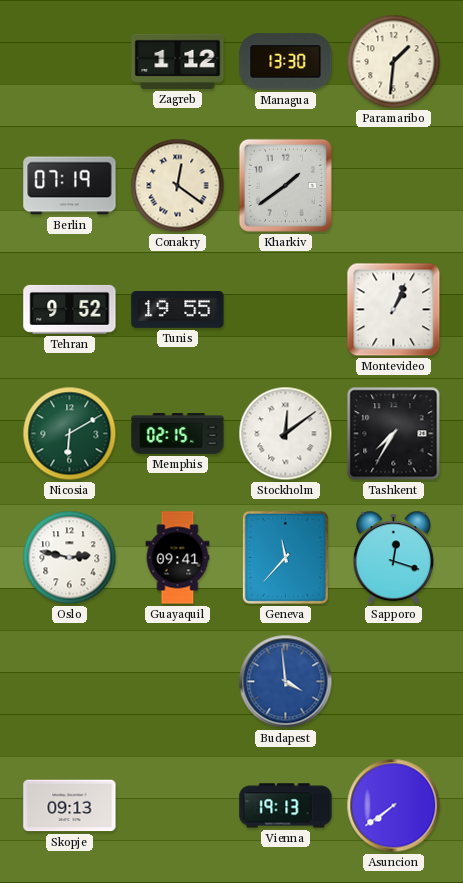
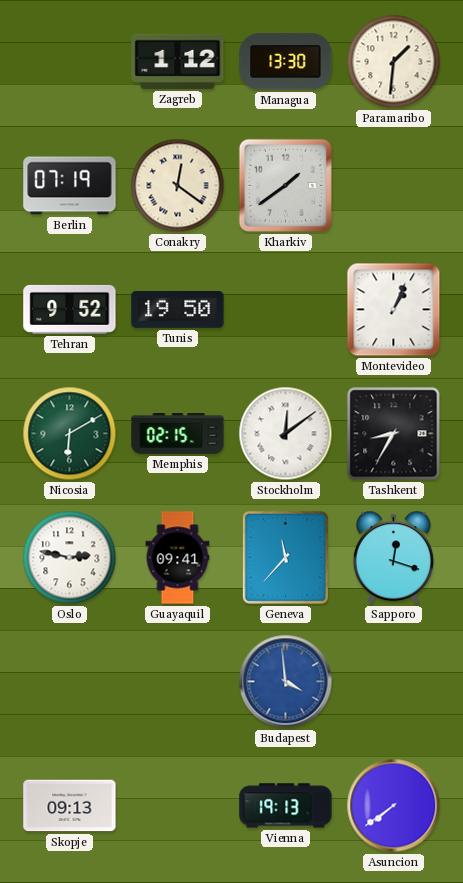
Tunis: 19:55 -> 19:50
Tashkent: 7:35 -> 8:35
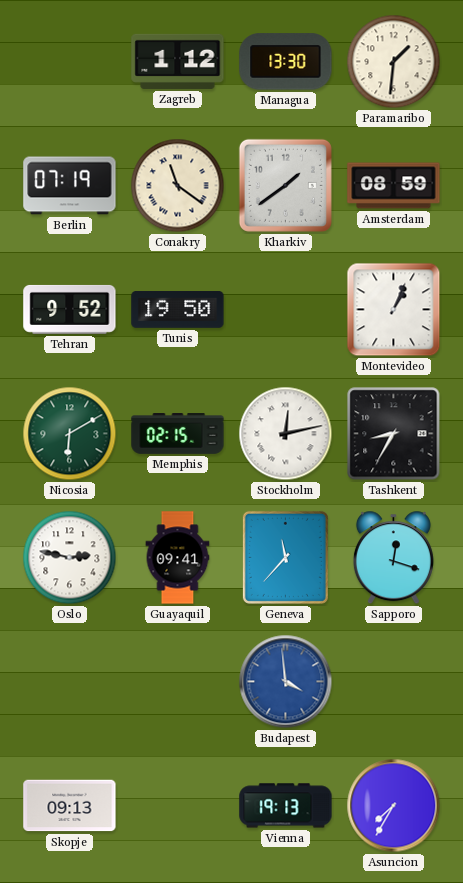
Conakry: 12:21 -> 11:21
Amsterdam: none -> 08:59
Stockholm: 12:09 -> 12:13
Asuncion: 7:39 -> 7:35
